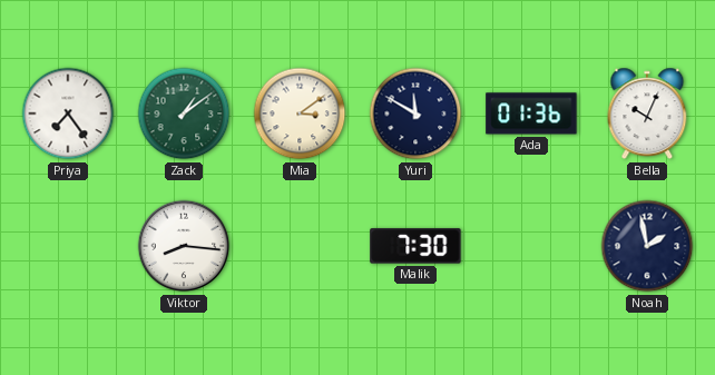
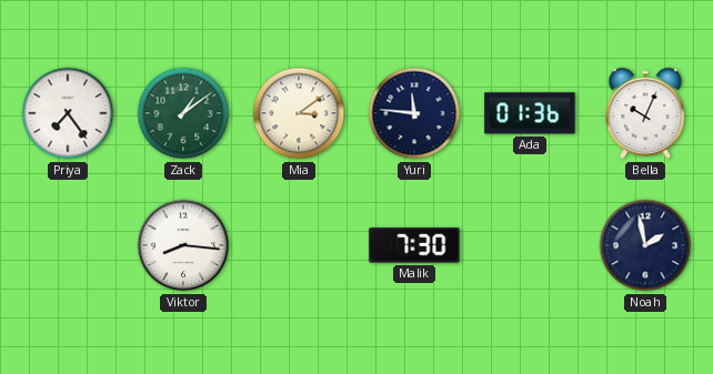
Yuri: 11:50 -> 11:46
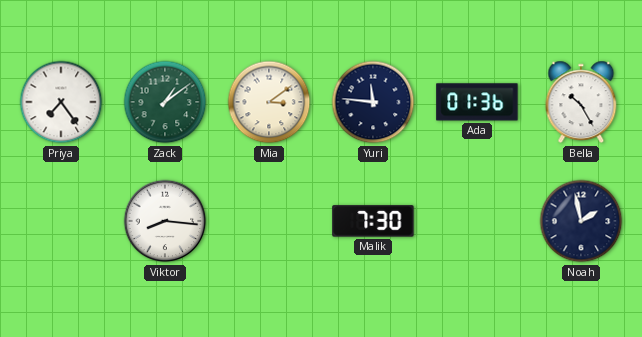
Bella: 10:04 -> 10:25
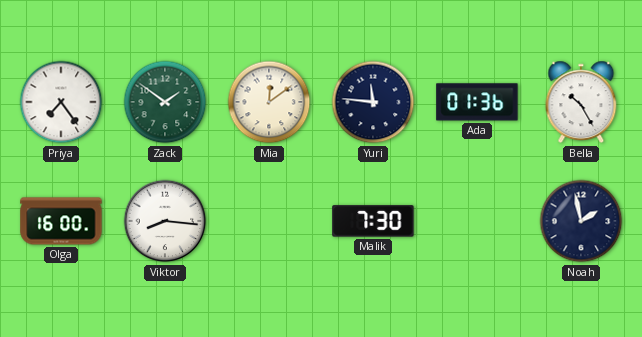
Zack: 1:09 -> 1:51
Mia: 3:09 -> 12:09
Olga: none -> 16:00
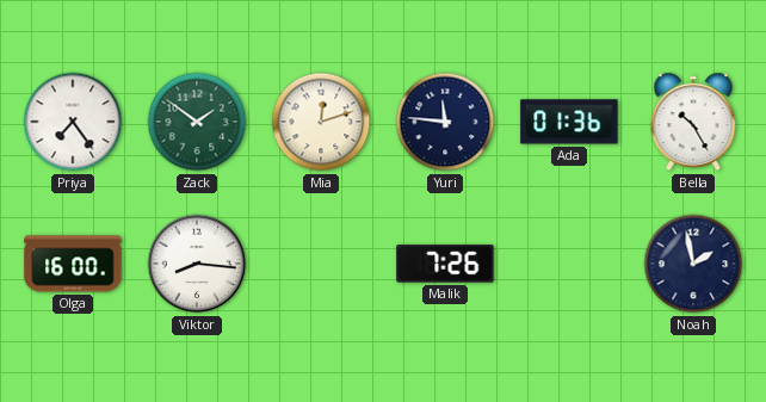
Mia: 12:09 -> 12:12
Malik: 7:30 -> 7:26
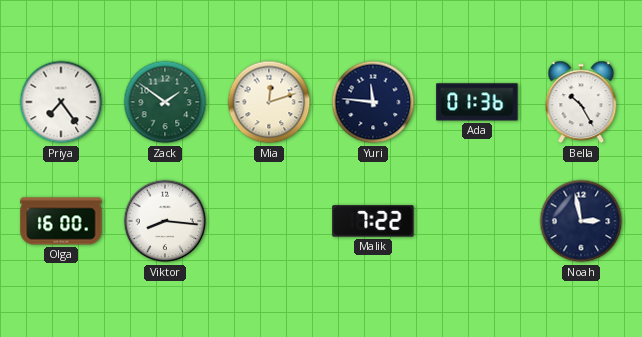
Malik: 7:26 -> 7:22
Noah: 1:58 -> 2:58
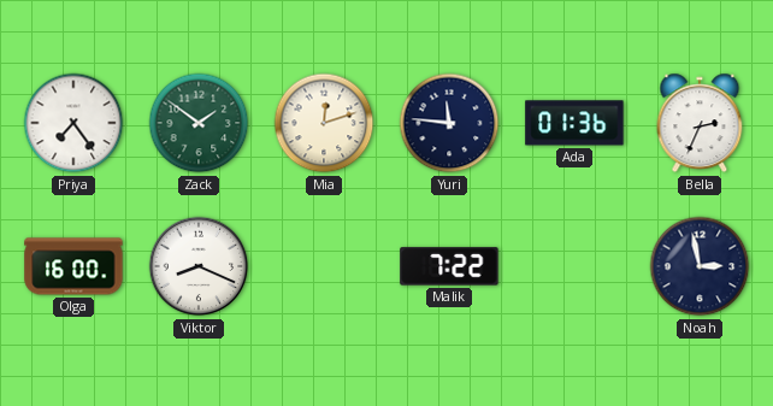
Bella: 10:25 -> 2:34
Viktor: 8:16 -> 8:19
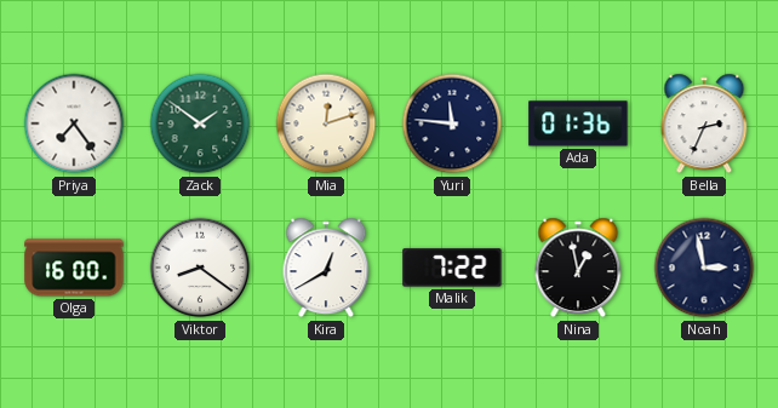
Viktor: 8:19 -> 8:21
Kira: none -> 12:40
Nina: none -> 12:58
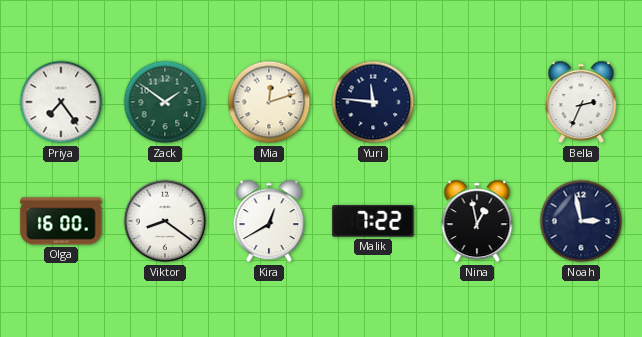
Ada: 01:36 -> none
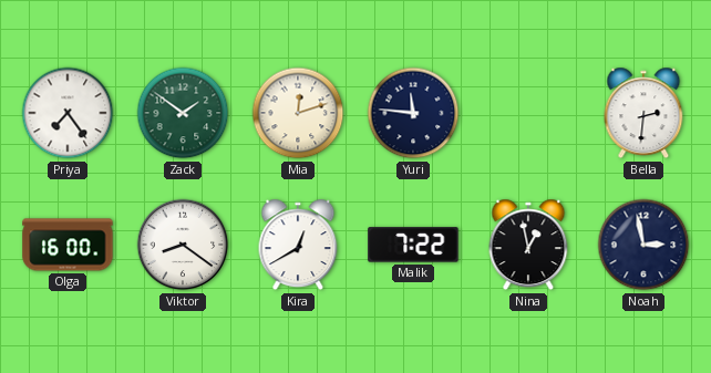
Bella: 2:34 -> 2:31
